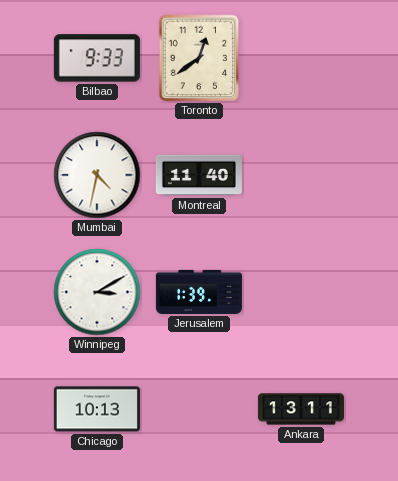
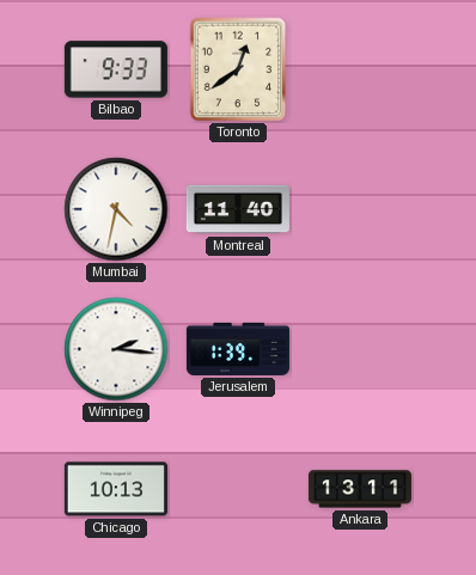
Winnipeg: 3:10 -> 2:16
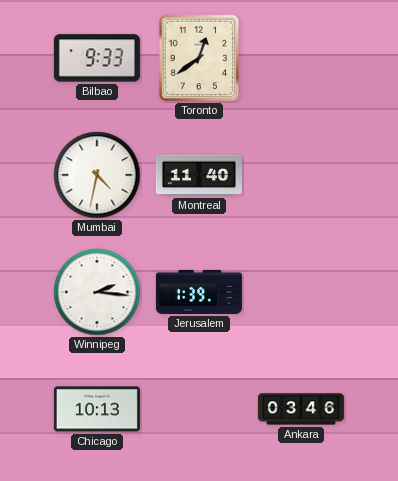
Ankara: 13:11 -> 03:46
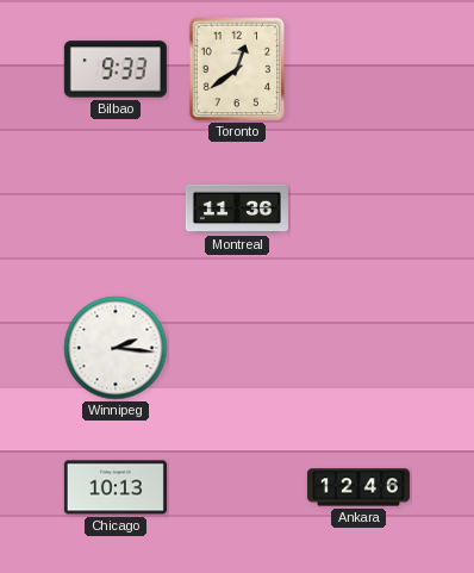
Mumbai: 4:32 -> none
Montreal: 11:40 -> 11:36
Jerusalem: 1:39 -> none
Ankara: 03:46 -> 12:46
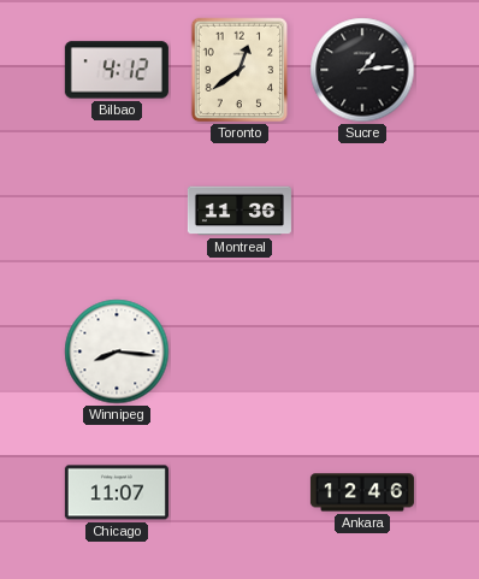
Bilbao: 9:33 -> 4:12
Sucre: none -> 1:14
Winnipeg: 2:16 -> 8:16
Chicago: 10:13 -> 11:07
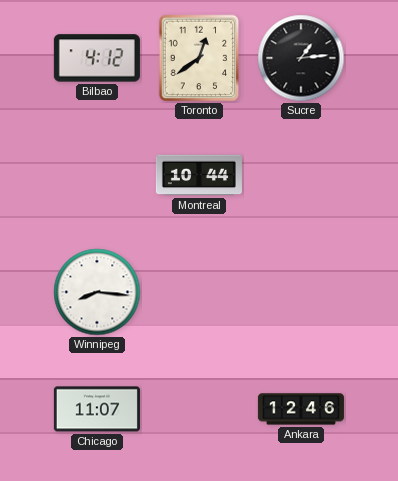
Montreal: 11:36 -> 10:44
